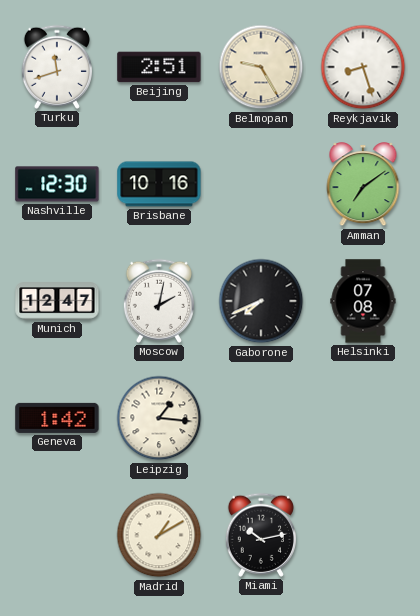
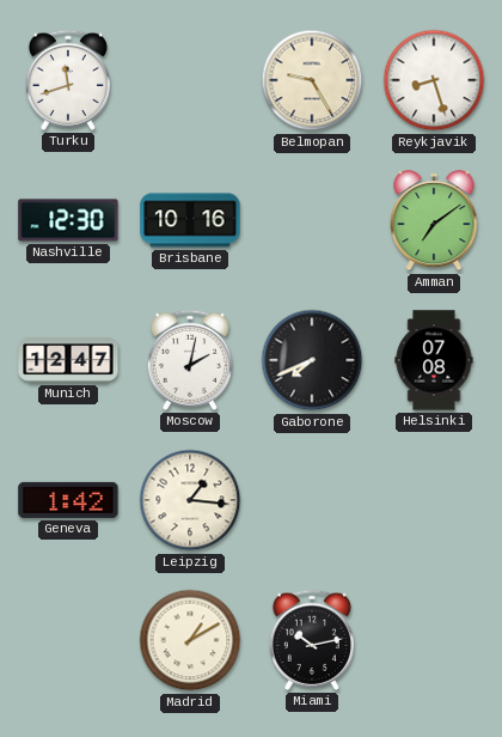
Beijing: 2:51 -> none
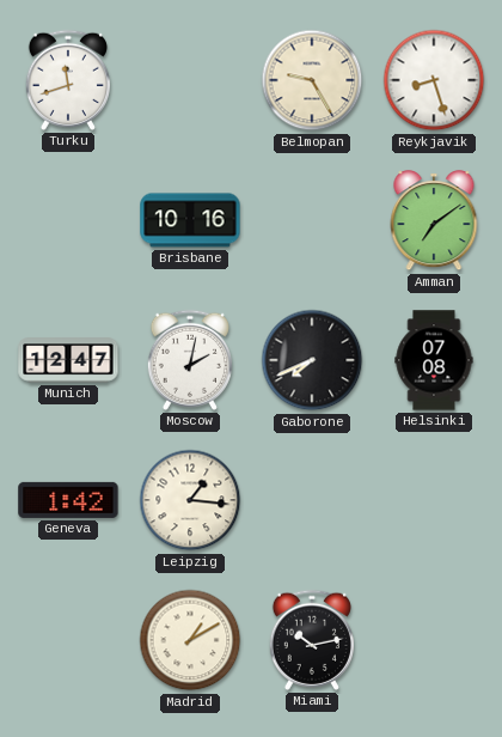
Nashville: 12:30 -> none
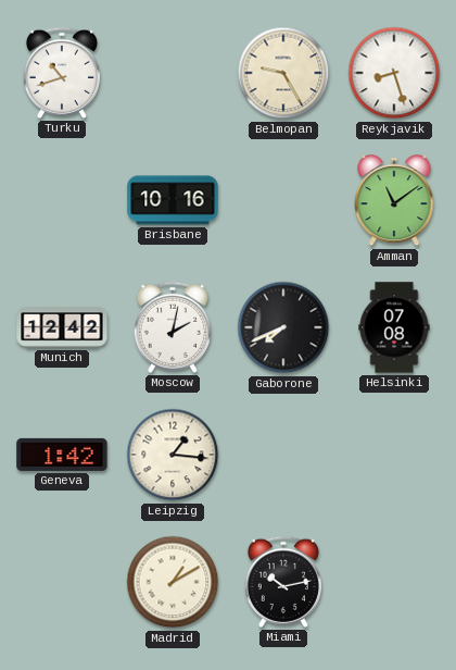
Turku: 11:42 -> 10:42
Amman: 7:09 -> 11:09
Munich: 12:47 -> 12:42
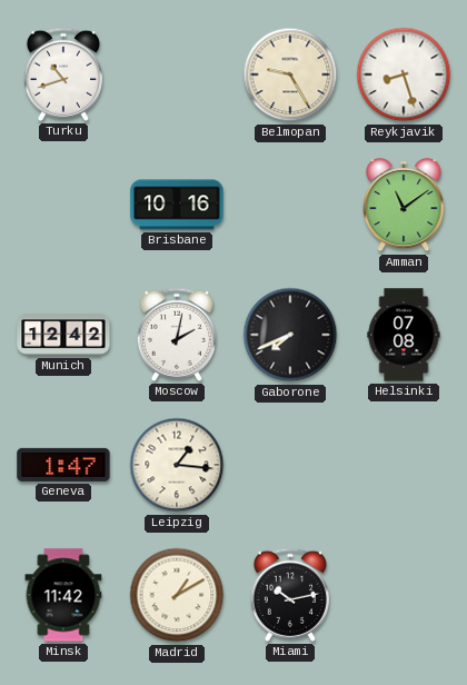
Geneva: 1:42 -> 1:47
Minsk: none -> 11:42
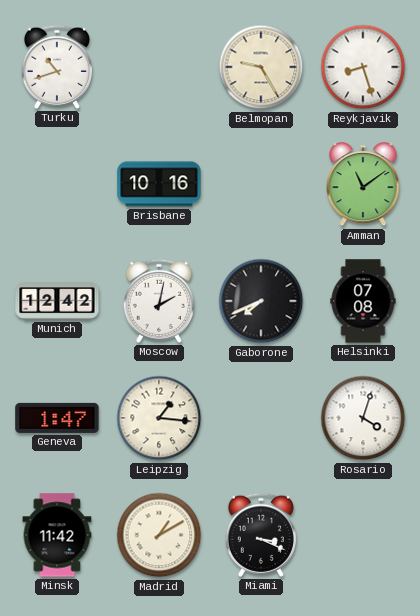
Rosario: none -> 4:03
Miami: 10:13 -> 3:19
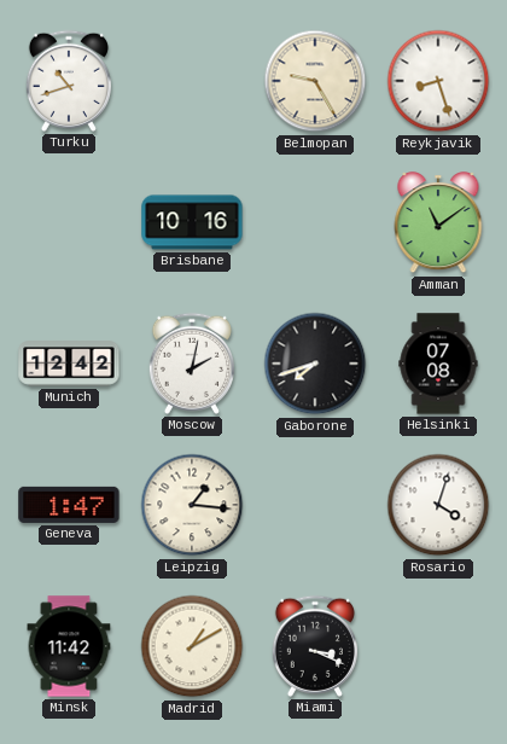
Gaborone: 7:41 -> 7:42
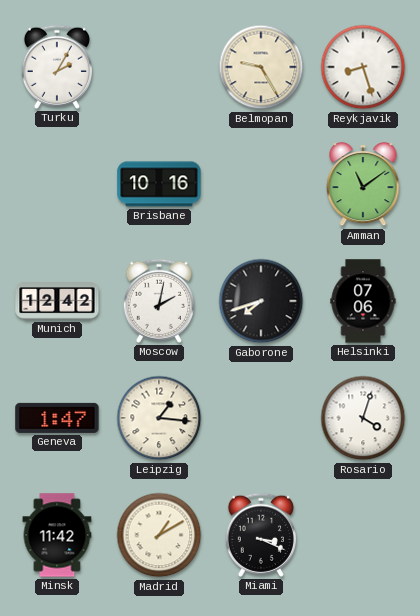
Turku: 10:42 -> 2:05
Helsinki: 07:08 -> 07:06
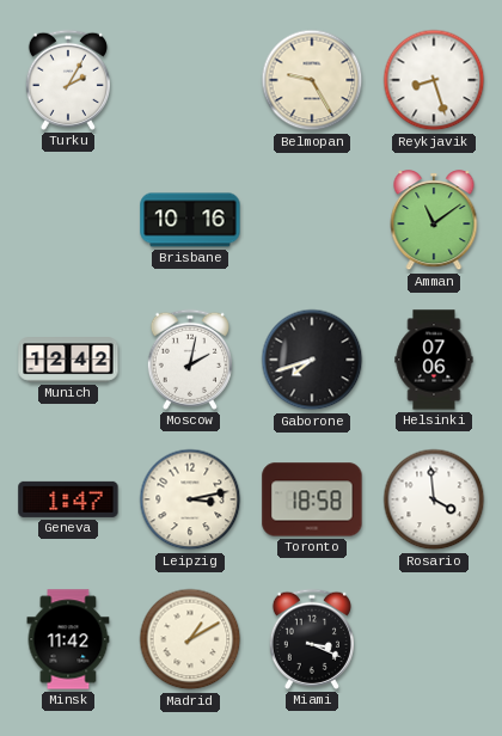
Leipzig: 1:16 -> 3:13
Toronto: none -> 18:58
Rosario: 4:03 -> 3:59
